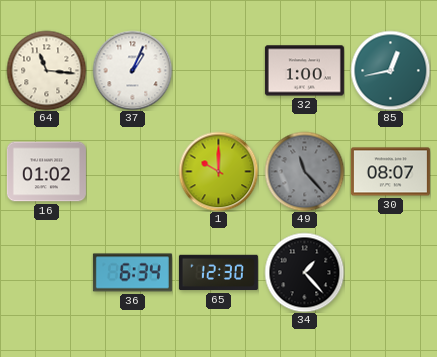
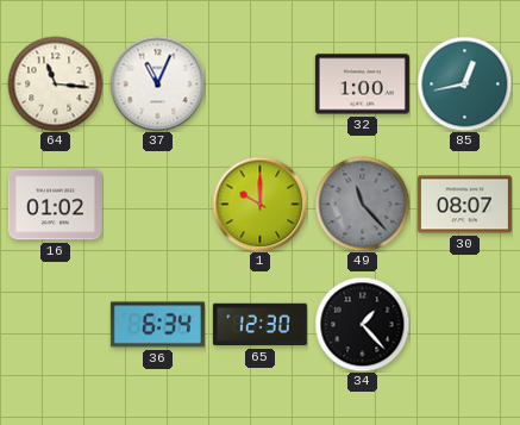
37: 1:04 -> 11:04
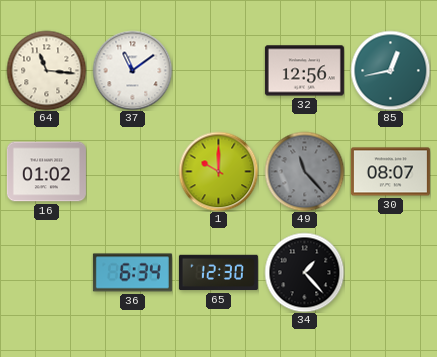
37: 11:04 -> 11:09
32: 1:00 -> 12:56
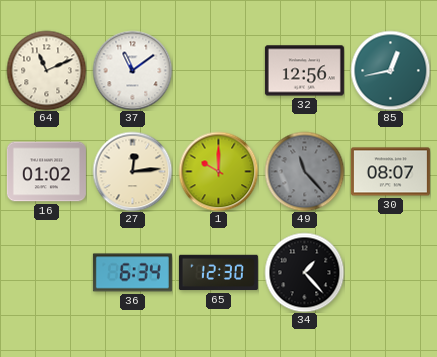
64: 11:16 -> 11:11
27: none -> 12:14
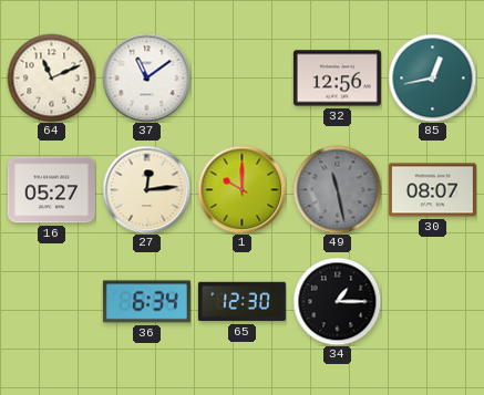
16: 01:02 -> 05:27
49: 11:23 -> 11:28
34: 1:23 -> 1:15
